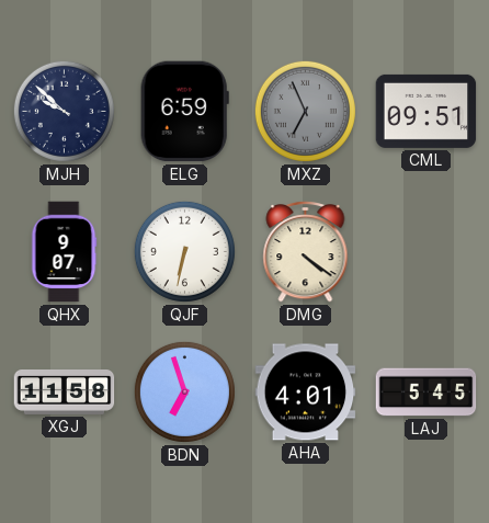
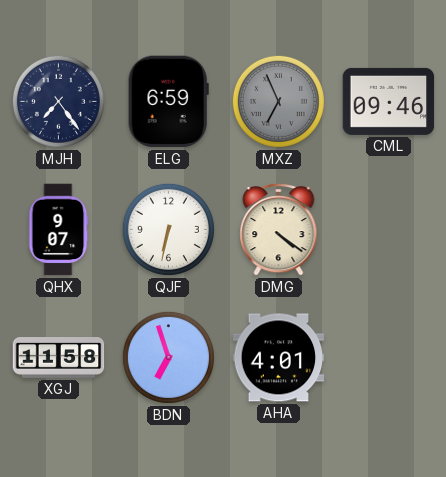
MJH: 9:52 -> 7:24
CML: 09:51 -> 09:46
LAJ: 5:45 -> none
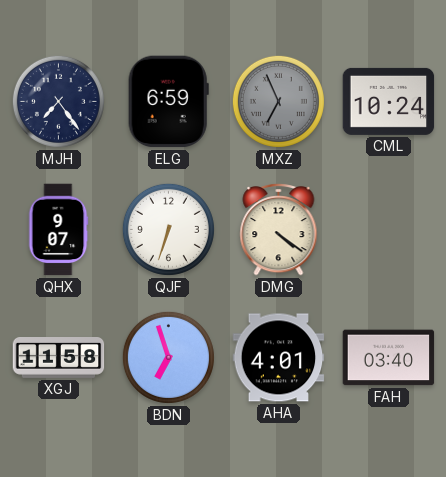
CML: 09:46 -> 10:24
QJF: 6:32 -> 6:33
FAH: none -> 03:40
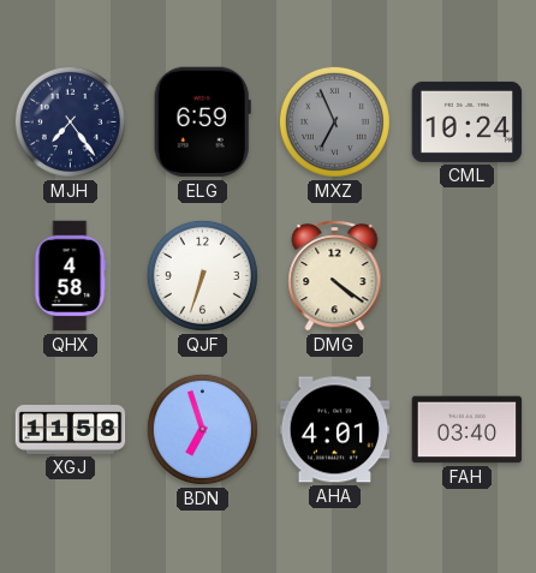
QHX: 9:07 -> 4:58
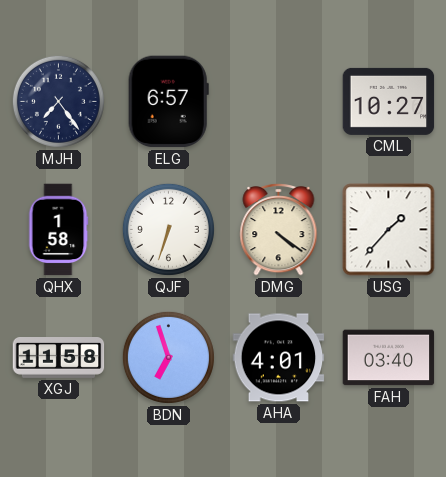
ELG: 6:59 -> 6:57
MXZ: 6:56 -> none
CML: 10:24 -> 10:27
QHX: 4:58 -> 1:58
USG: none -> 1:37
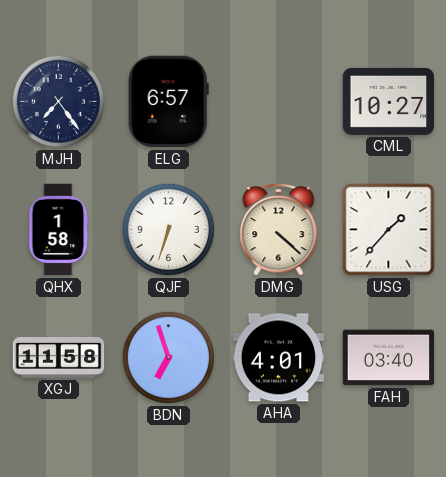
DMG: 4:21 -> 4:22
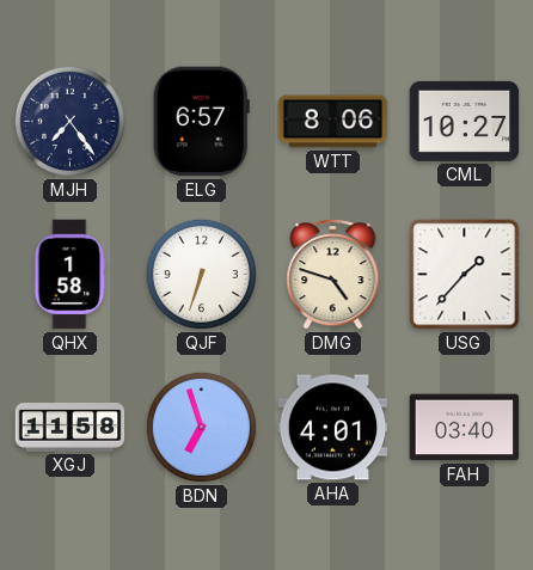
WTT: none -> 8:06
DMG: 4:22 -> 4:48
